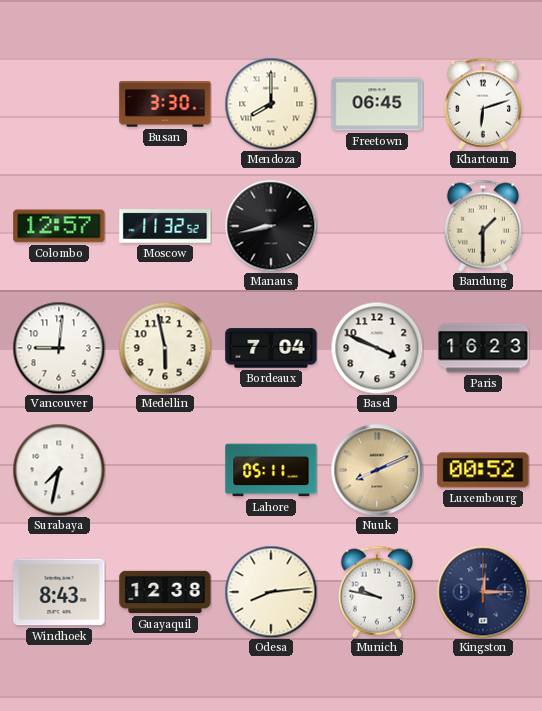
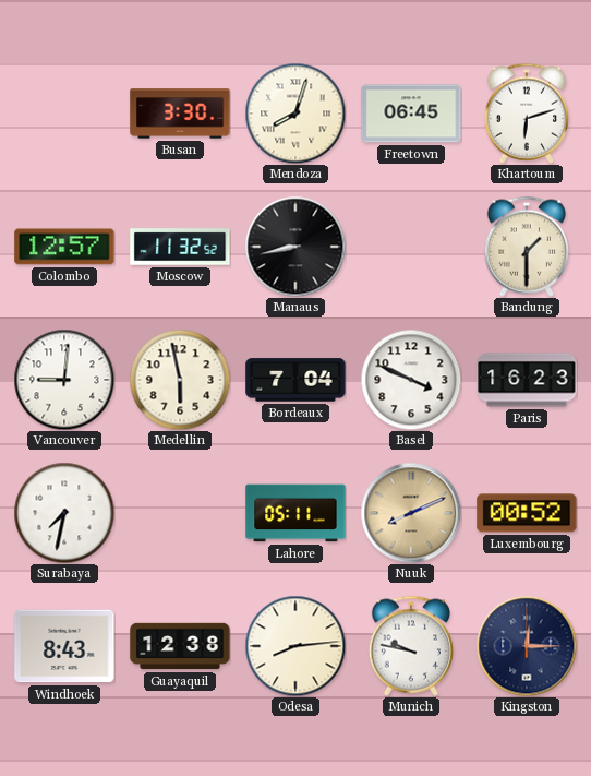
Mendoza: 8:00 -> 8:03
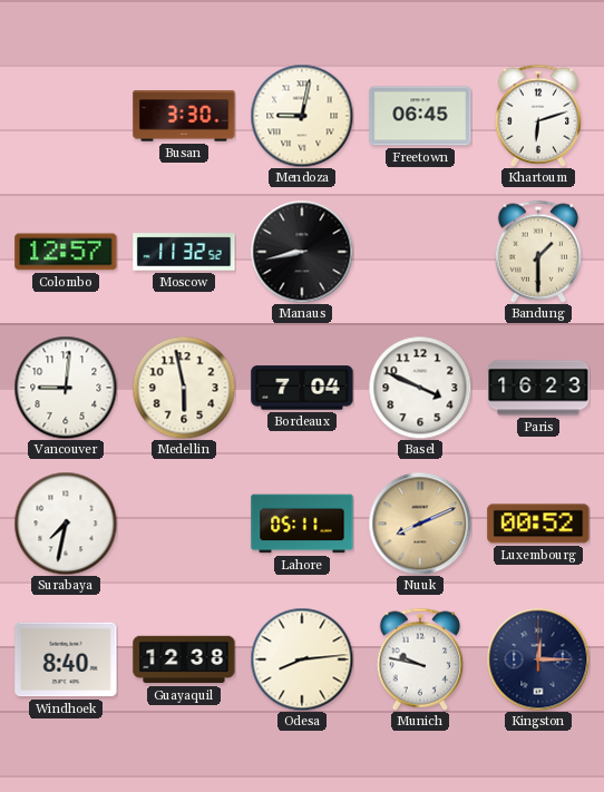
Mendoza: 8:03 -> 9:02
Windhoek: 8:43 -> 8:40
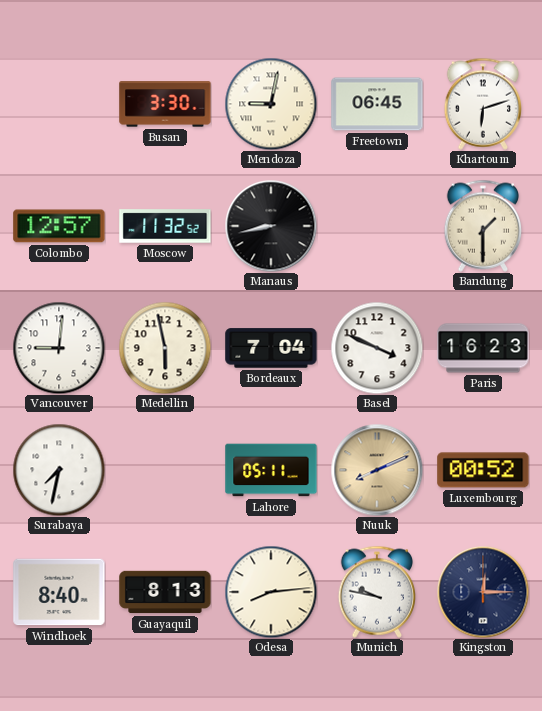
Guayaquil: 12:38 -> 8:13
